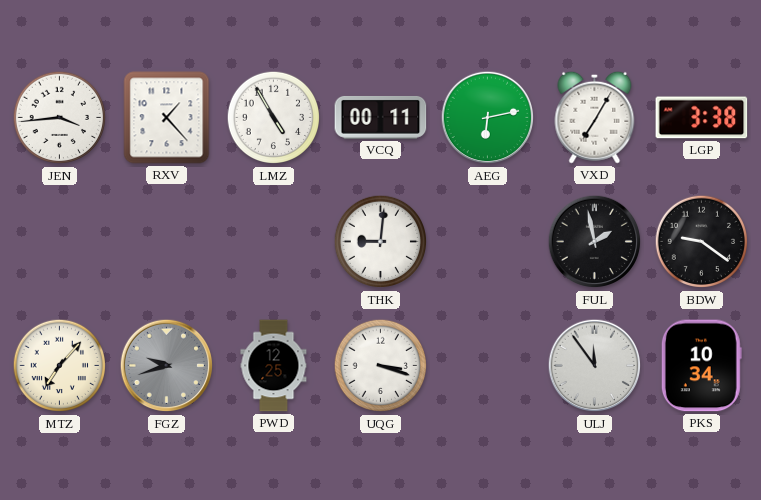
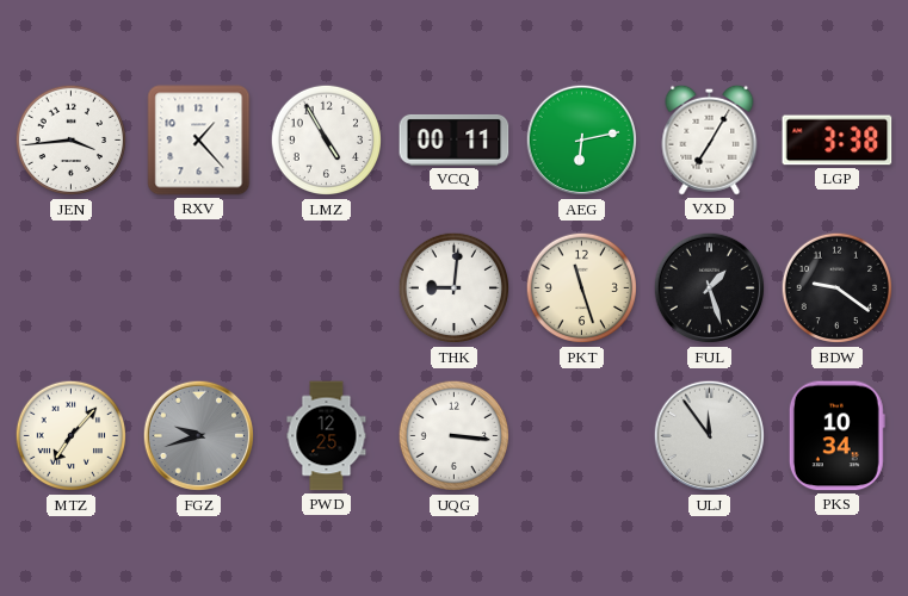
PKT: none -> 11:27
FUL: 1:58 -> 1:27
UQG: 3:18 -> 3:16
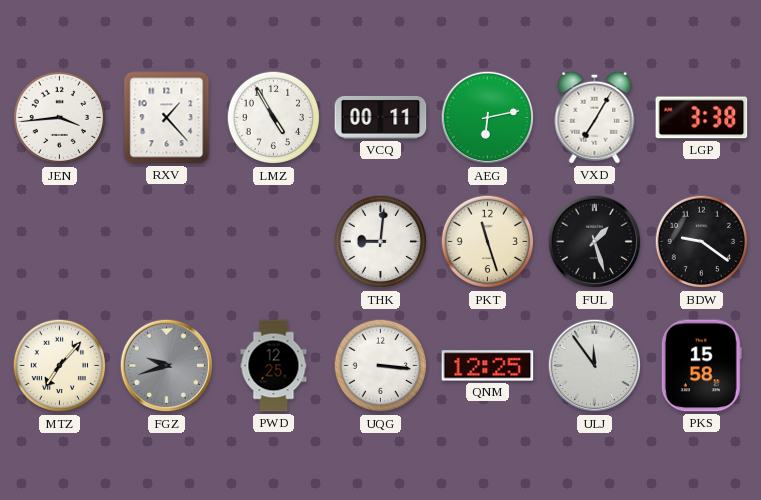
QNM: none -> 12:25
PKS: 10:34 -> 15:58
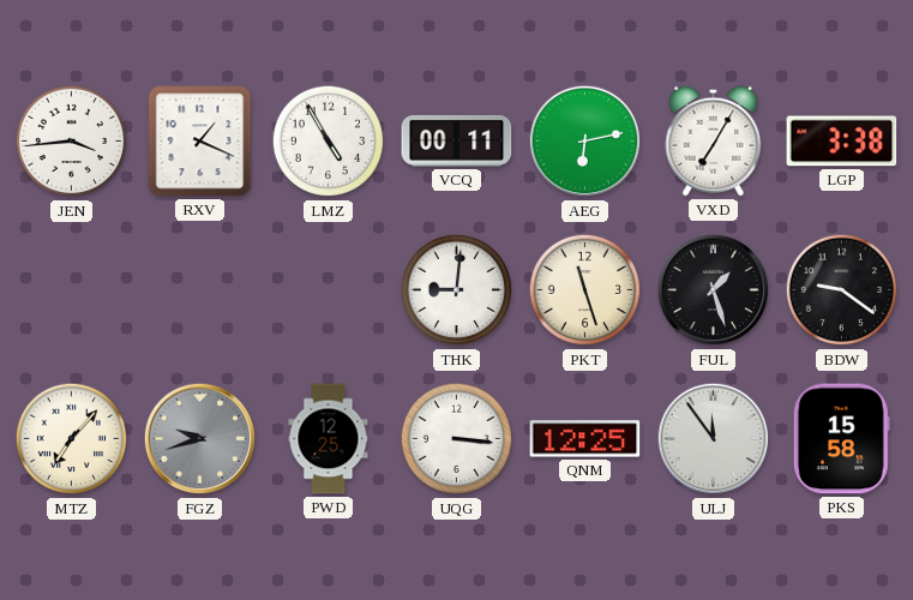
RXV: 1:23 -> 1:19
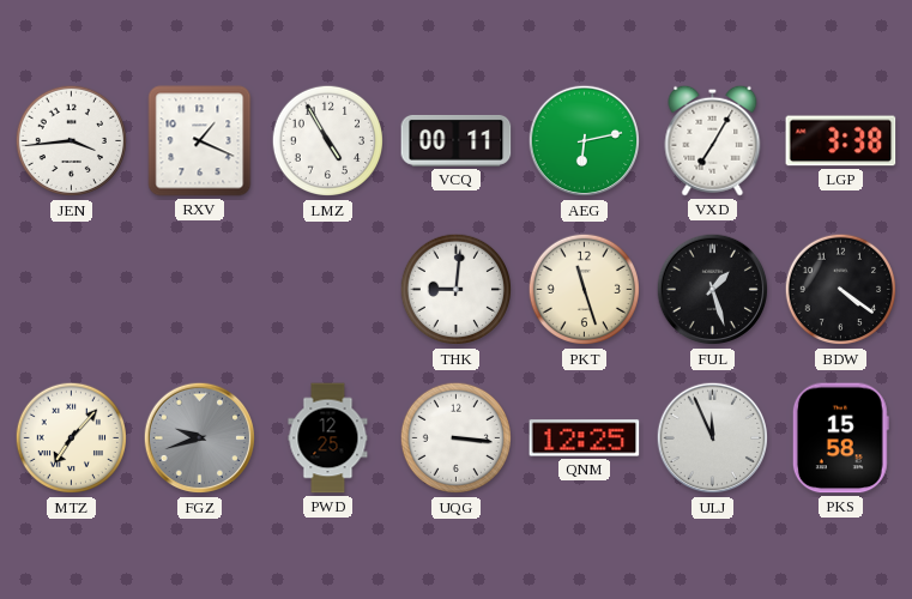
BDW: 9:21 -> 4:21
ULJ: 11:54 -> 11:56
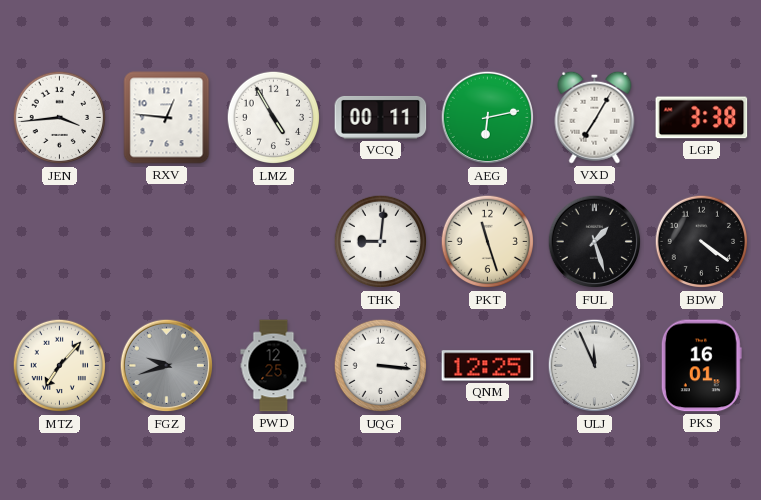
RXV: 1:19 -> 12:46
PKS: 15:58 -> 16:01
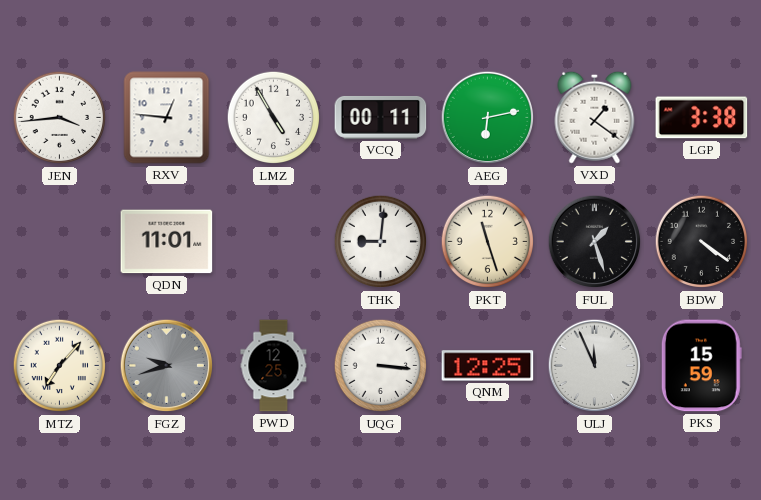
VXD: 7:05 -> 1:21
QDN: none -> 11:01
PKS: 16:01 -> 15:59
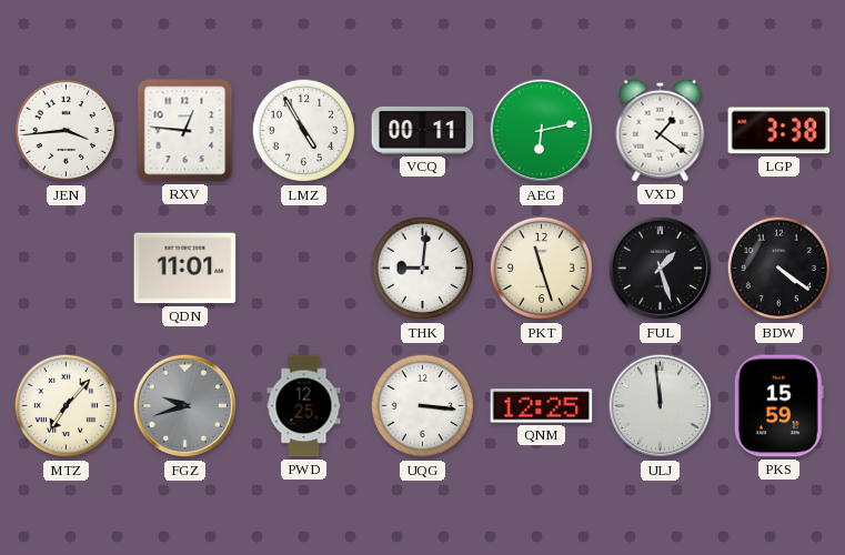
ULJ: 11:56 -> 11:59
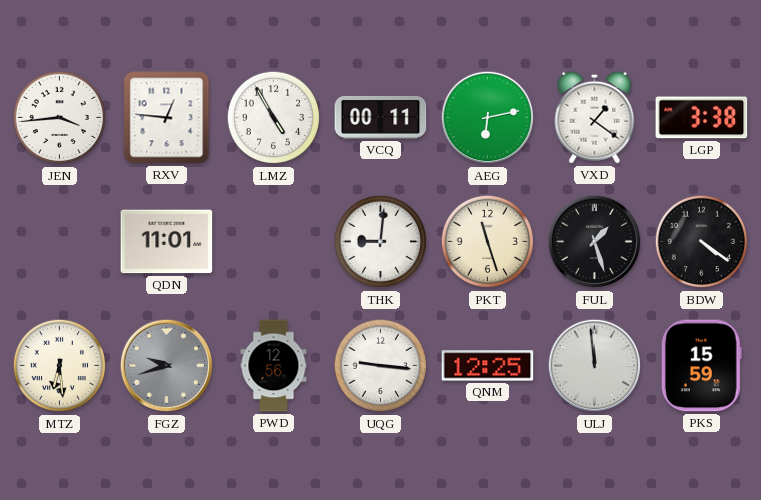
MTZ: 7:07 -> 6:29
PWD: 12:25 -> 12:56
UQG: 3:16 -> 9:16
